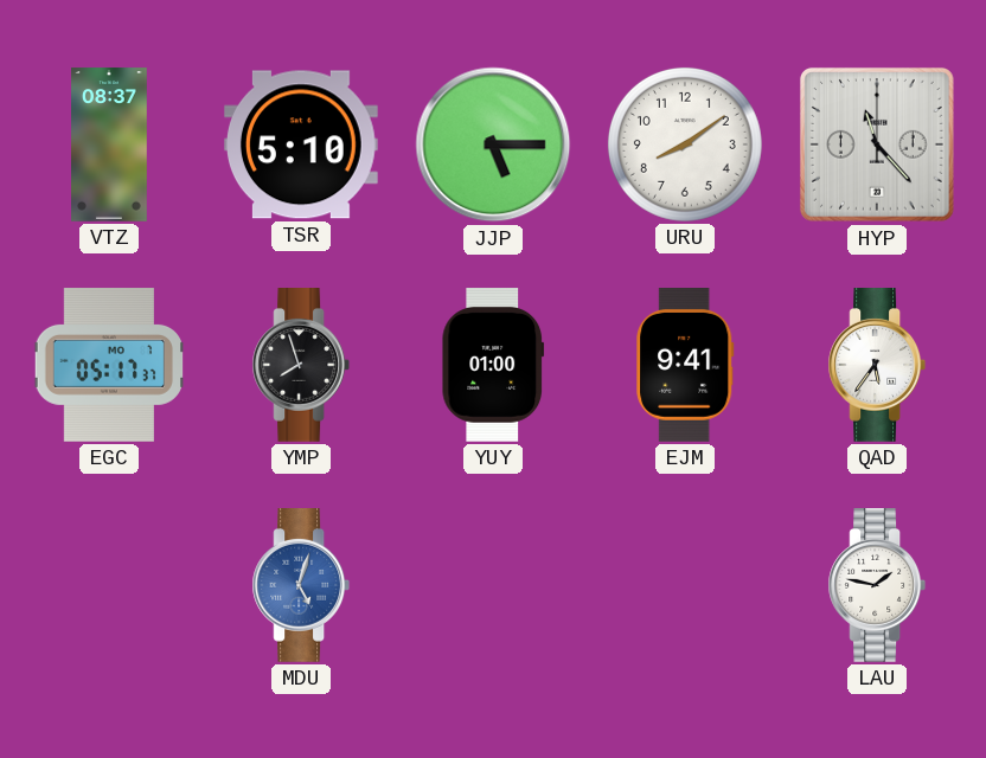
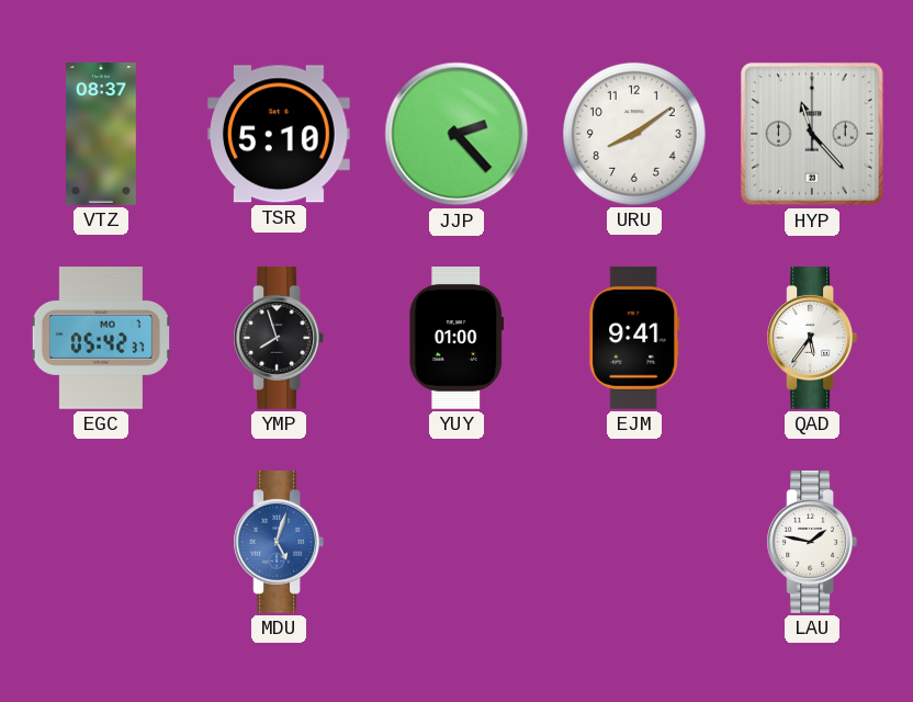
JJP: 5:15 -> 2:23
EGC: 05:17 -> 05:42
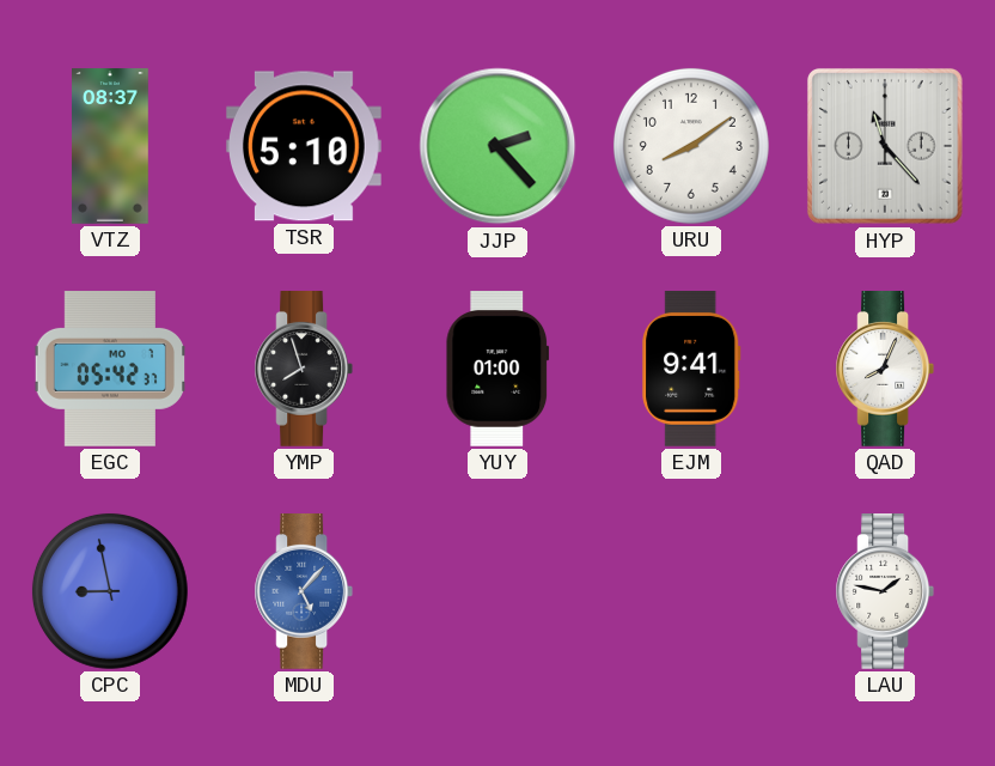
QAD: 5:36 -> 8:04
CPC: none -> 8:58
MDU: 5:03 -> 5:07
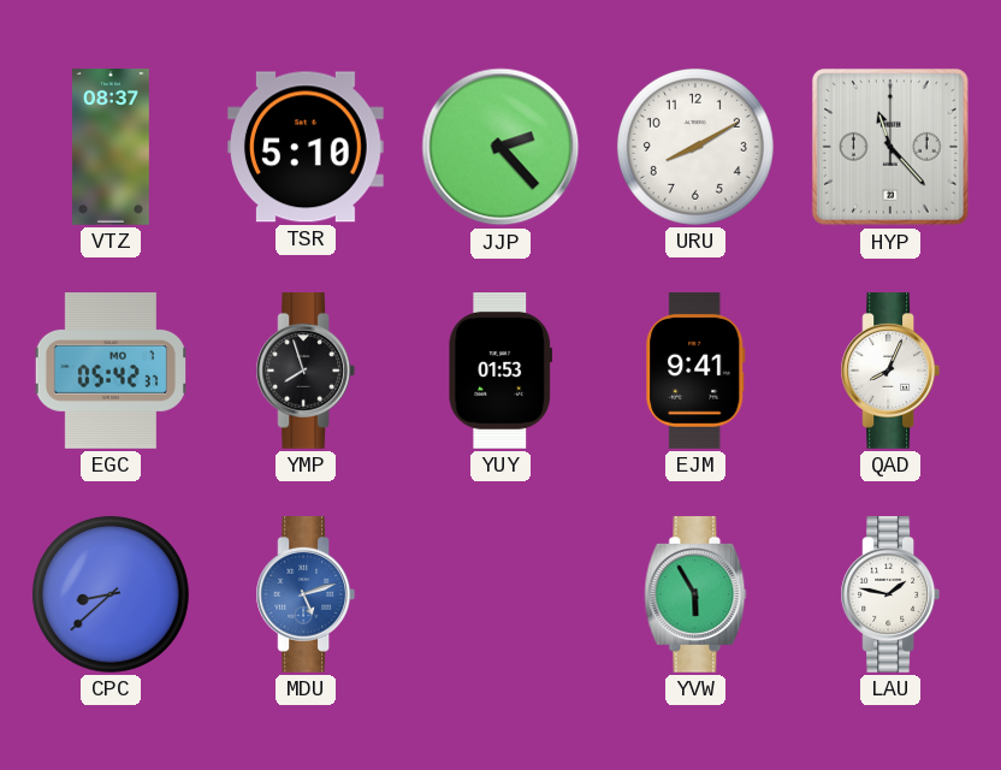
URU: 8:09 -> 8:10
YUY: 01:00 -> 01:53
CPC: 8:58 -> 8:38
MDU: 5:07 -> 5:12
YVW: none -> 5:55
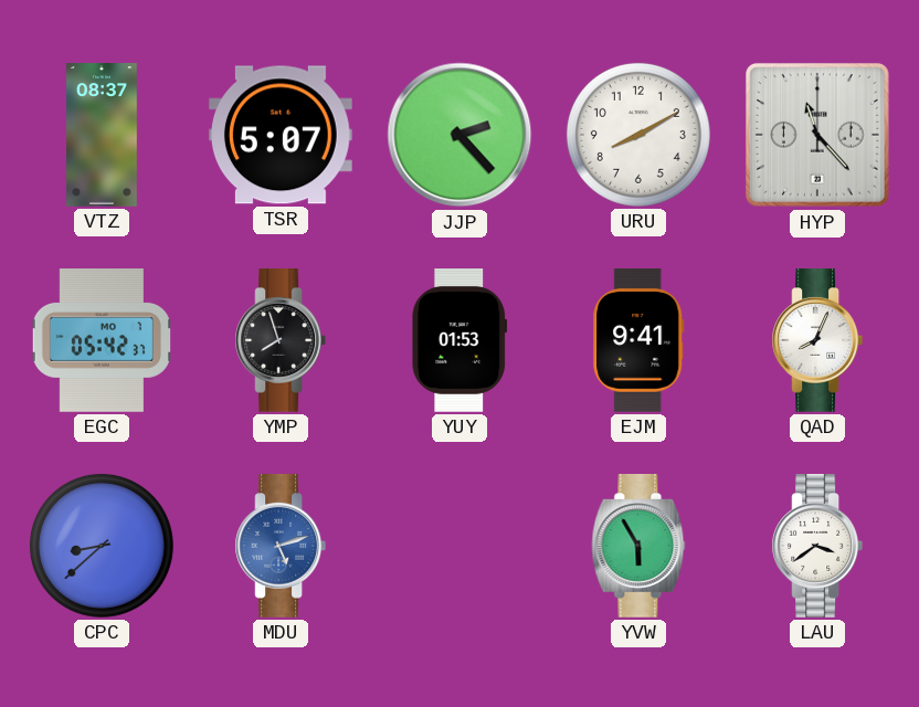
TSR: 5:10 -> 5:07
LAU: 1:47 -> 3:39
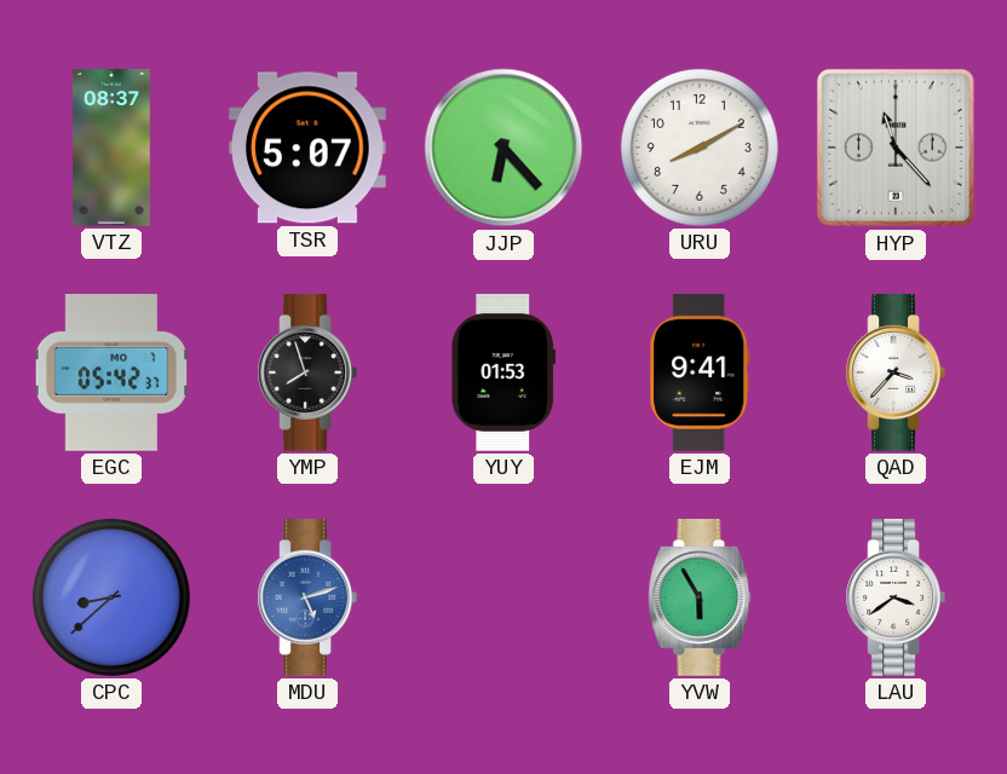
JJP: 2:23 -> 6:23
QAD: 8:04 -> 3:37
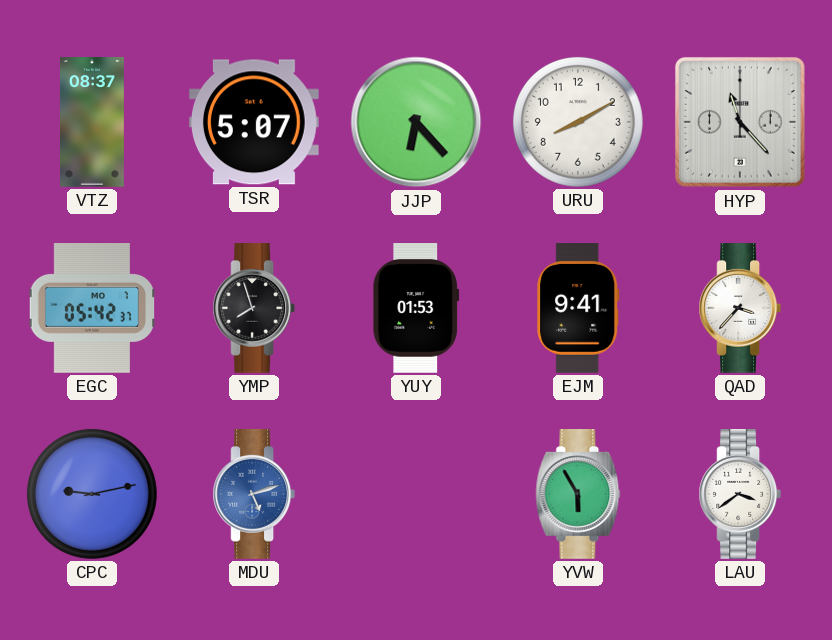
CPC: 8:38 -> 9:13
